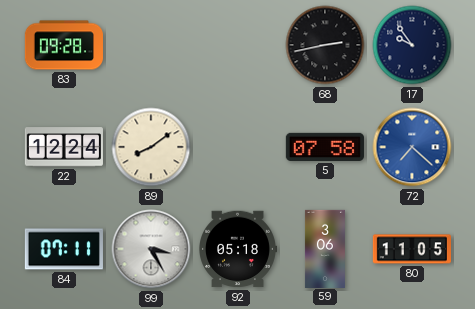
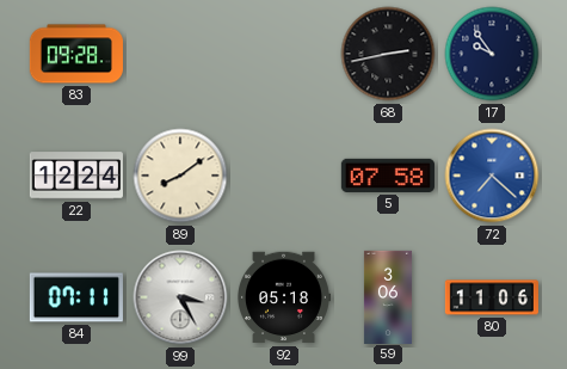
80: 11:05 -> 11:06
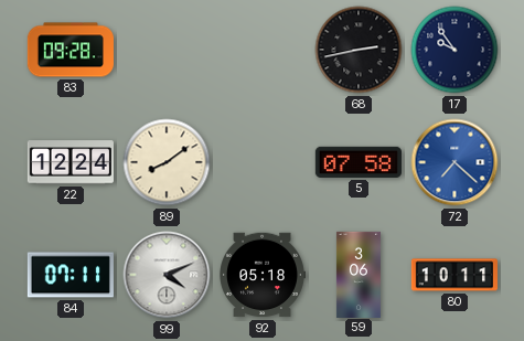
99: 3:25 -> 4:11
80: 11:06 -> 10:11
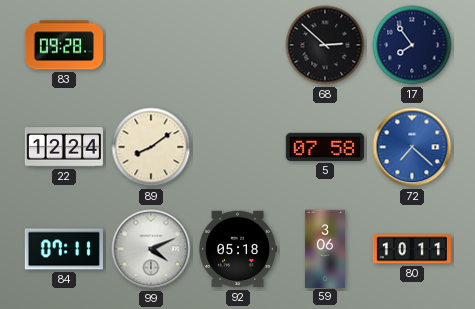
68: 2:43 -> 2:52
17: 9:54 -> 7:54
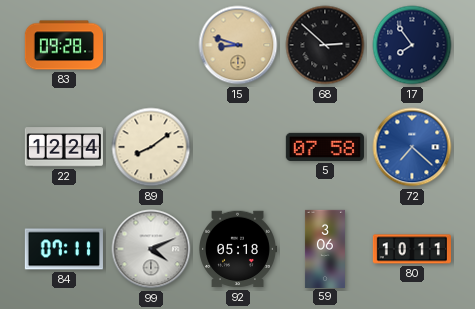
15: none -> 8:48
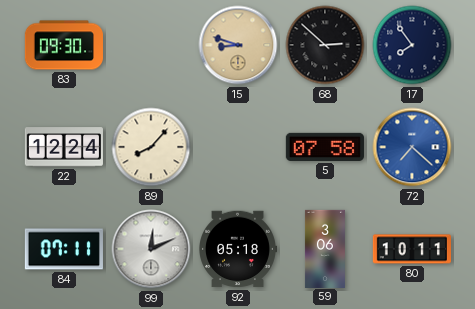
83: 09:28 -> 09:30
89: 8:09 -> 8:07
99: 4:11 -> 12:11
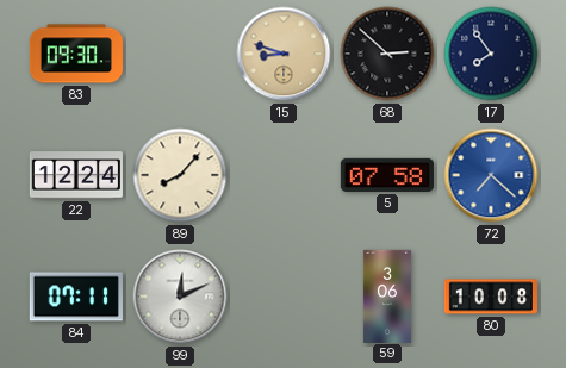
92: 05:18 -> none
80: 10:11 -> 10:08
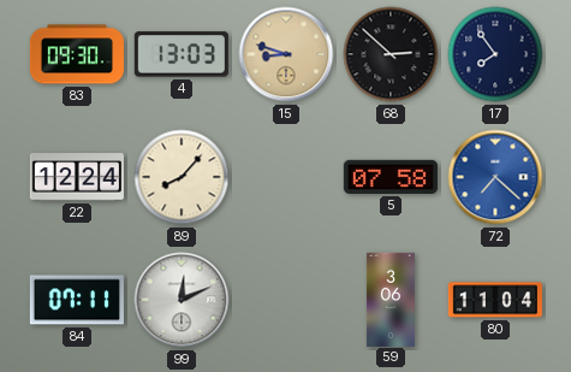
4: none -> 13:03
80: 10:08 -> 11:04
